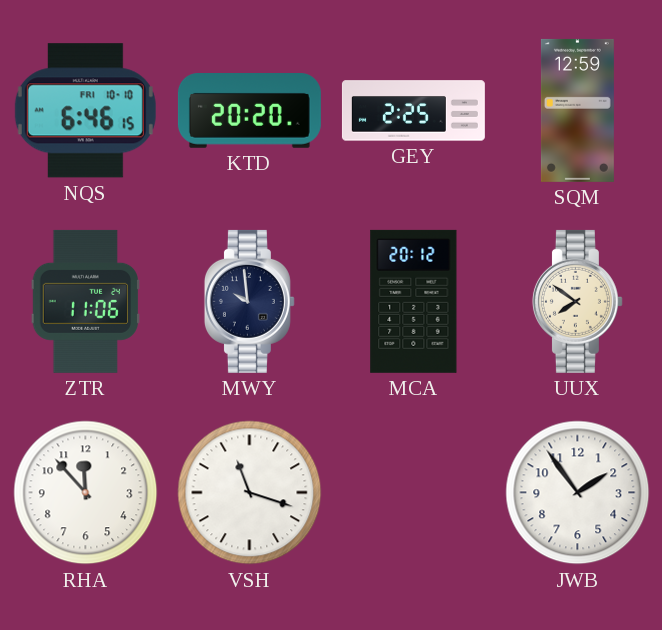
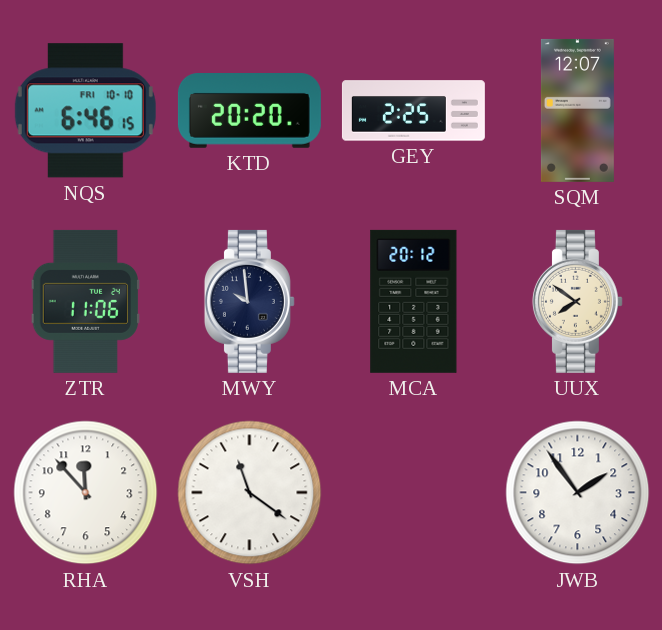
SQM: 12:59 -> 12:07
VSH: 11:18 -> 11:21
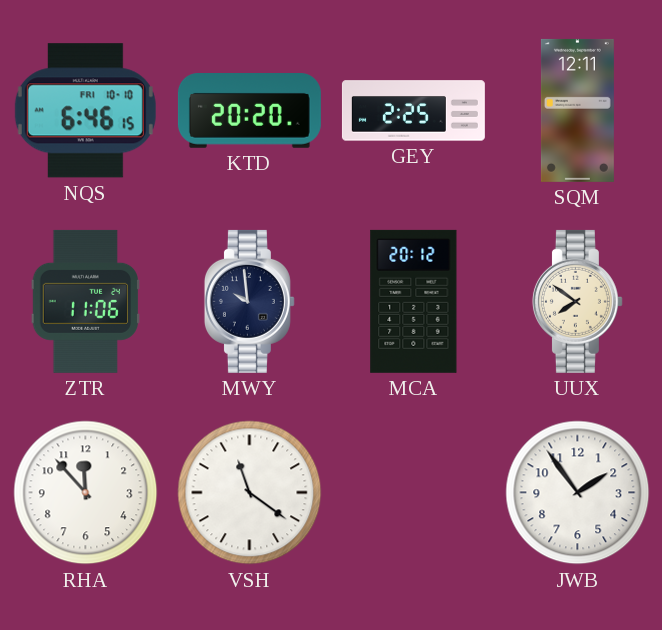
SQM: 12:07 -> 12:11
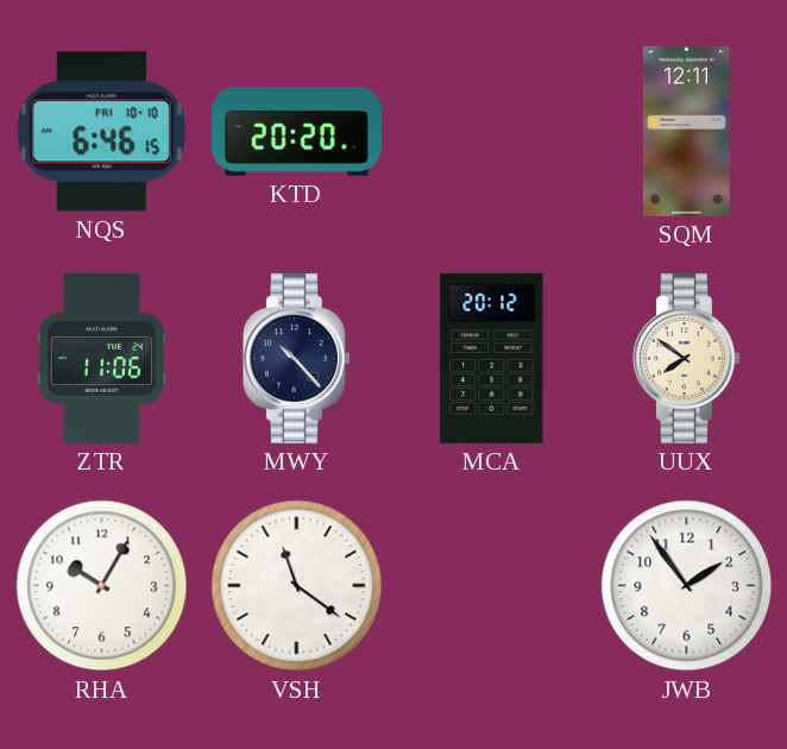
GEY: 2:25 -> none
MWY: 9:59 -> 10:23
RHA: 11:53 -> 10:05
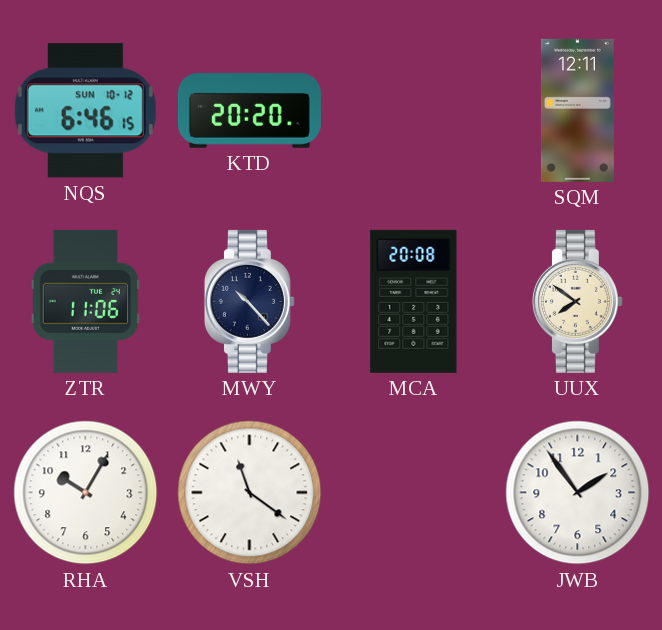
NQS date: FRI 10-10 -> SUN 10-12
MCA: 20:12 -> 20:08
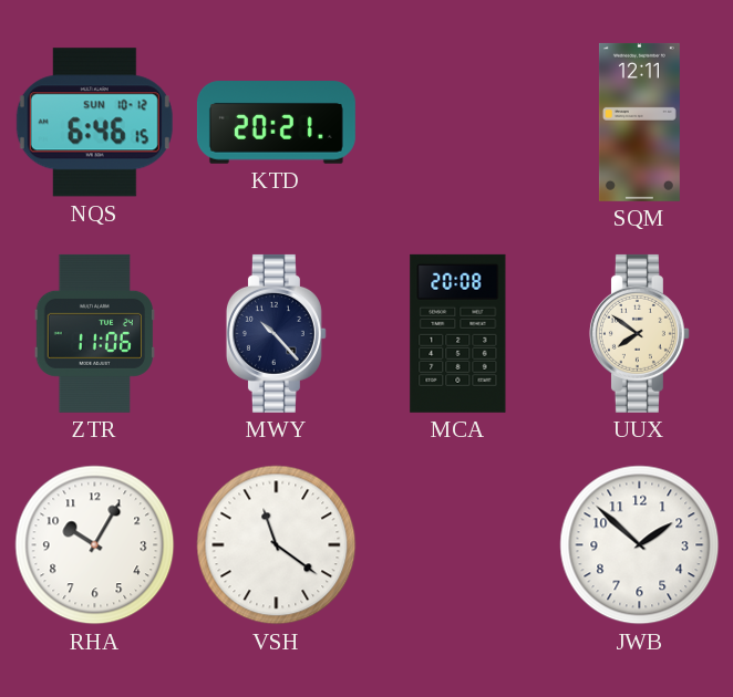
KTD: 20:20 -> 20:21
JWB: 1:54 -> 1:52
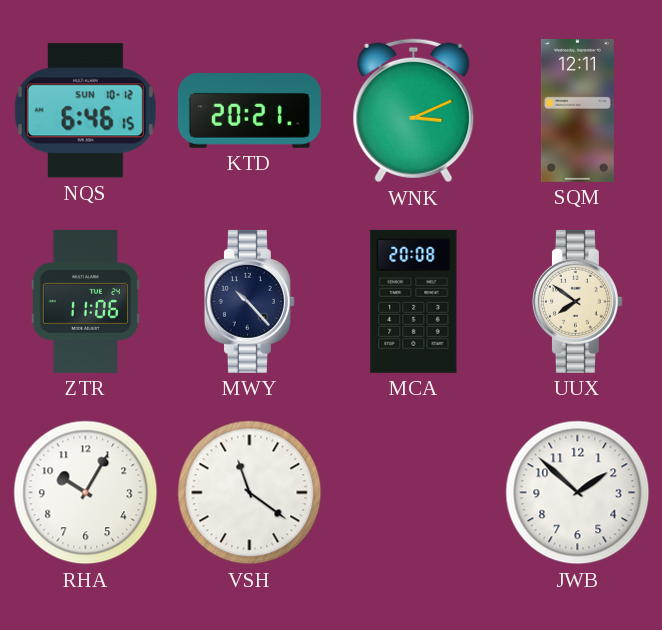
WNK: none -> 3:11
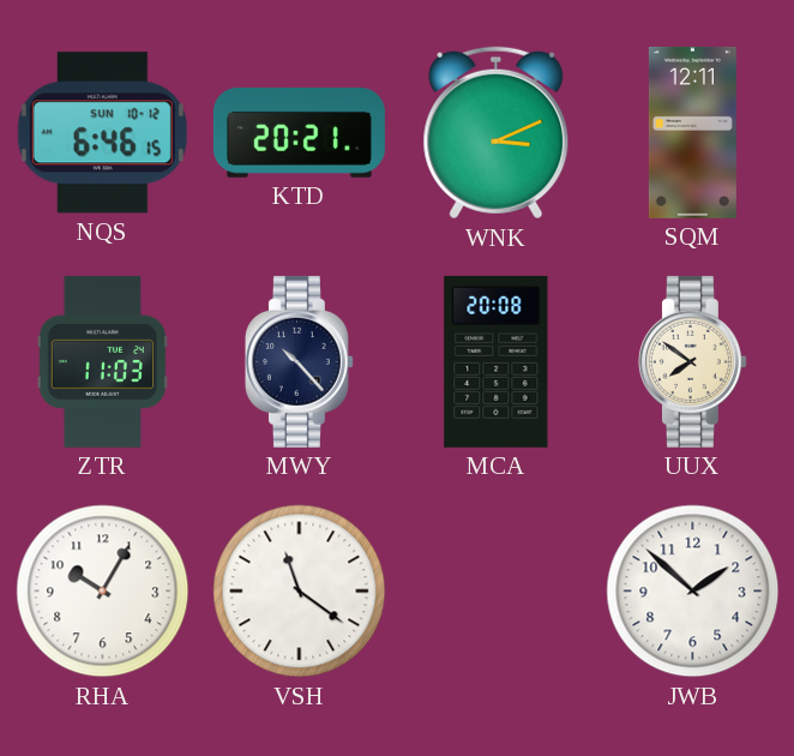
ZTR: 11:06 -> 11:03
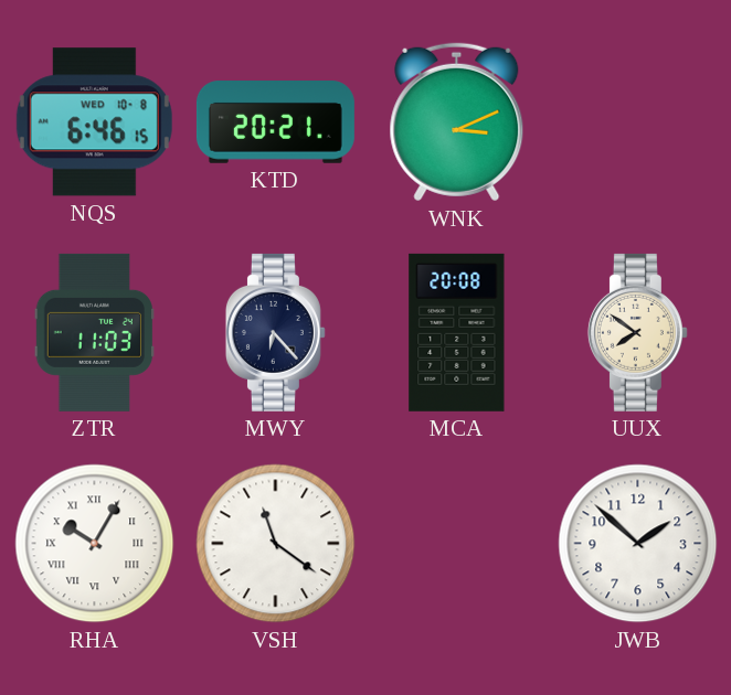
NQS date: SUN 10-12 -> WED 10-8
SQM: 12:11 -> none
MWY: 10:23 -> 6:23
RHA numerals: Arabic -> Roman
